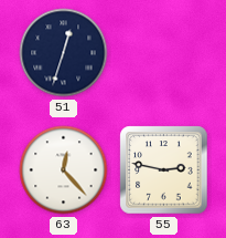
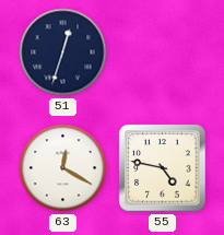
63: 12:23 -> 12:20
55: 2:47 -> 4:47
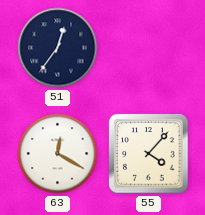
51: 12:33 -> 12:36
55: 4:47 -> 4:07
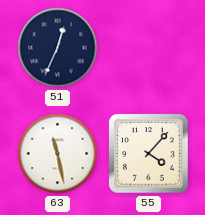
51: 12:36 -> 12:34
63: 12:20 -> 11:28
